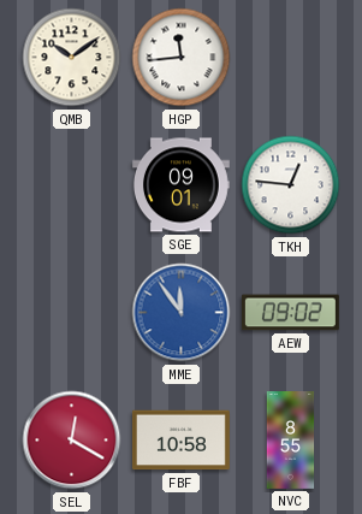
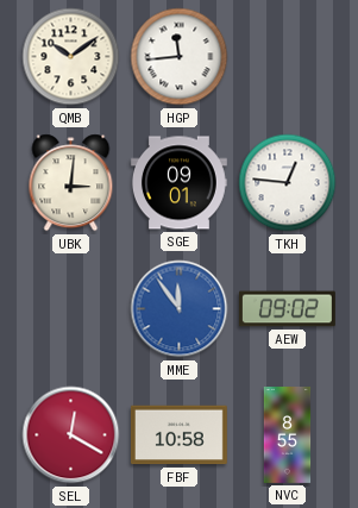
UBK: none -> 3:01
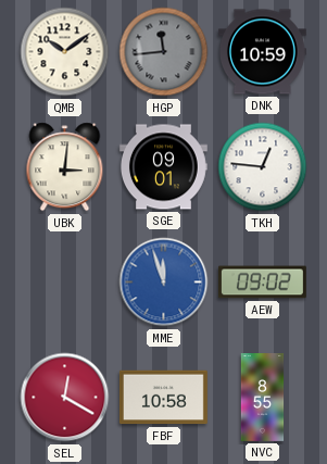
HGP dial: white -> grey
DNK: none -> 10:59
MME: 11:54 -> 11:57
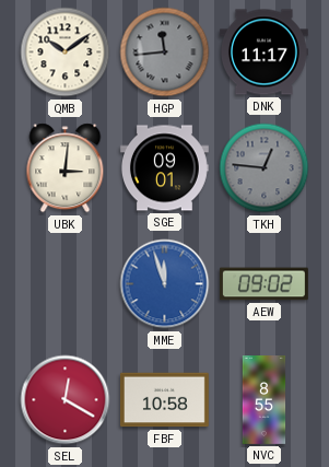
DNK: 10:59 -> 11:17
TKH dial: white -> grey
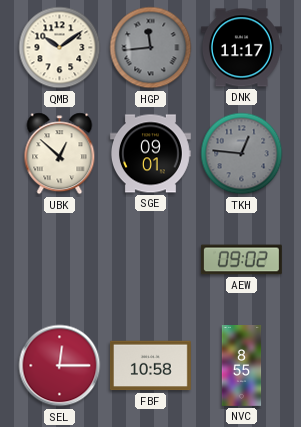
UBK: 3:01 -> 12:52
MME: 11:57 -> none
SEL: 12:20 -> 12:15
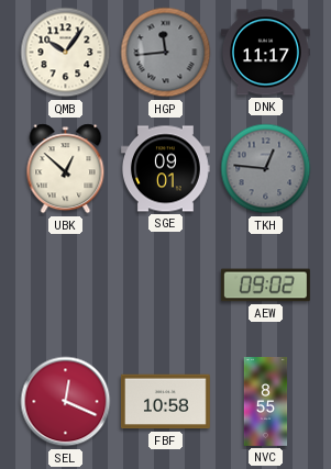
QMB: 10:09 -> 10:06
SEL: 12:15 -> 12:19
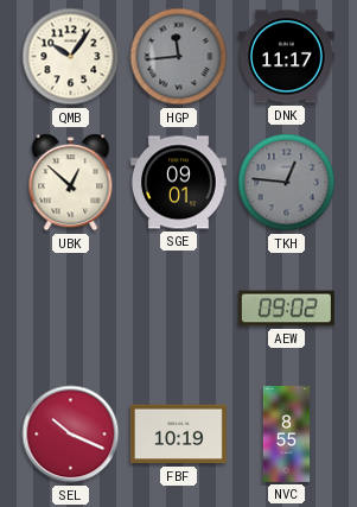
SEL: 12:19 -> 10:19
FBF: 10:58 -> 10:19
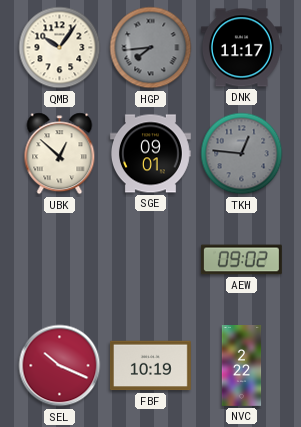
HGP: 11:44 -> 7:44
NVC: 8:55 -> 2:22
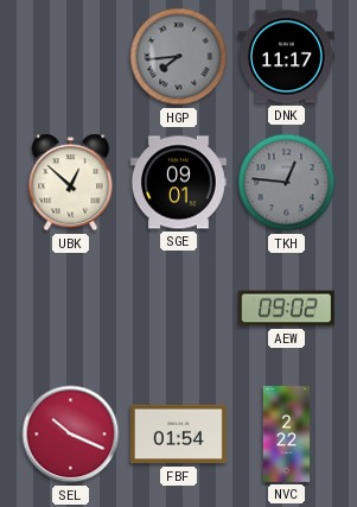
QMB: 10:06 -> none
FBF: 10:19 -> 01:54
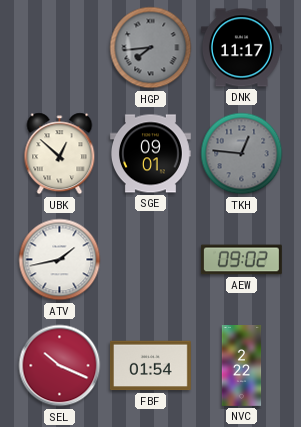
ATV: none -> 1:43
